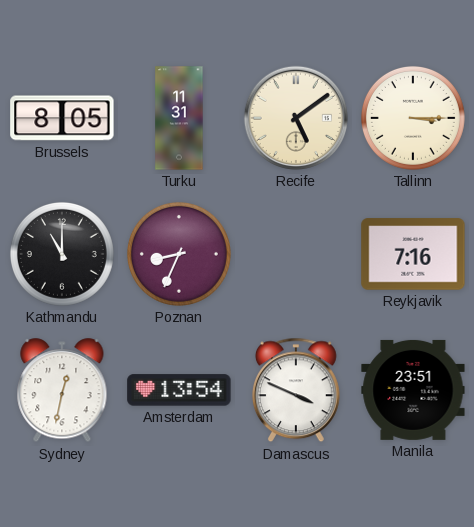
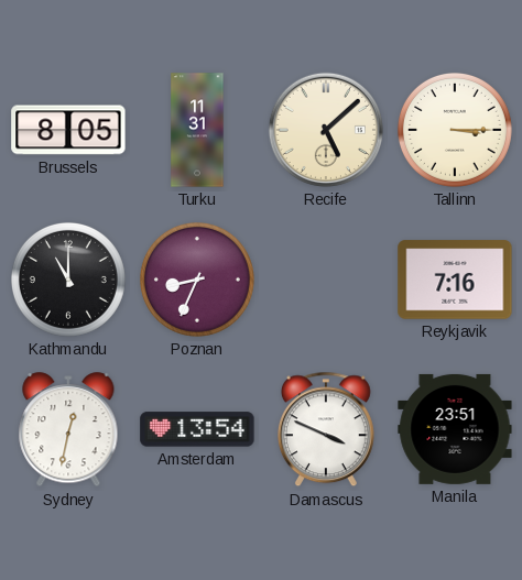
Recife: 5:09 -> 5:08
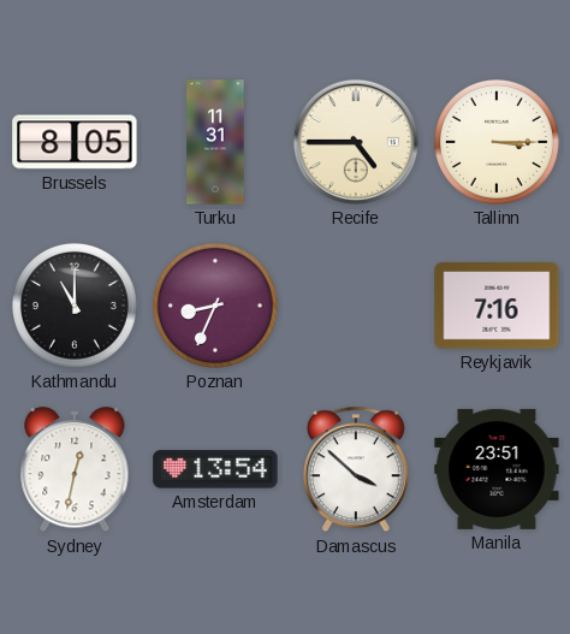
Recife: 5:08 -> 4:45
Damascus: 3:49 -> 3:52
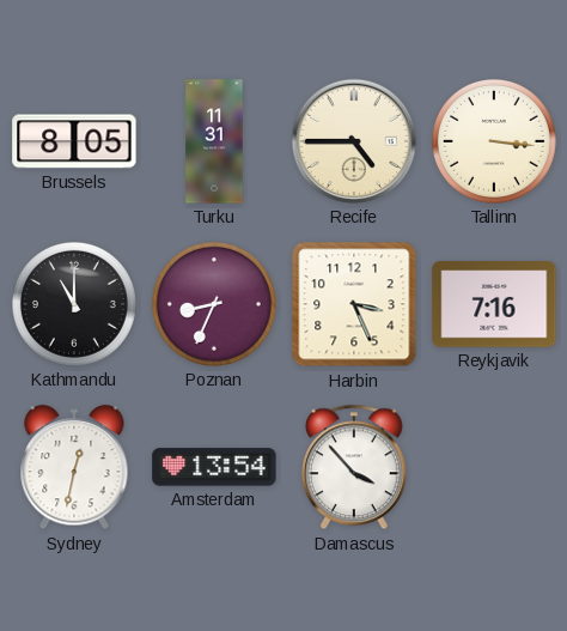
Tallinn: 3:15 -> 3:16
Harbin: none -> 3:26
Damascus: 3:52 -> 3:53
Manila: 23:51 -> none
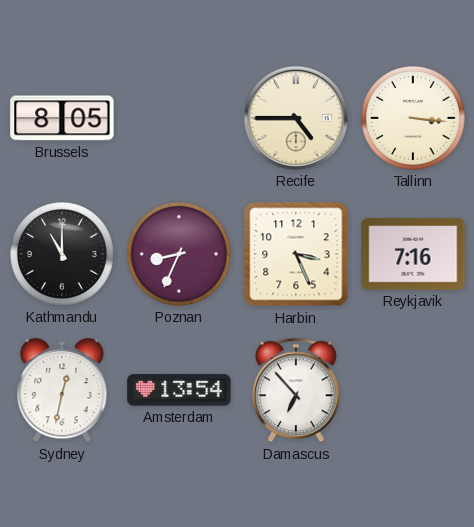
Turku: 11:31 -> none
Damascus: 3:53 -> 6:53
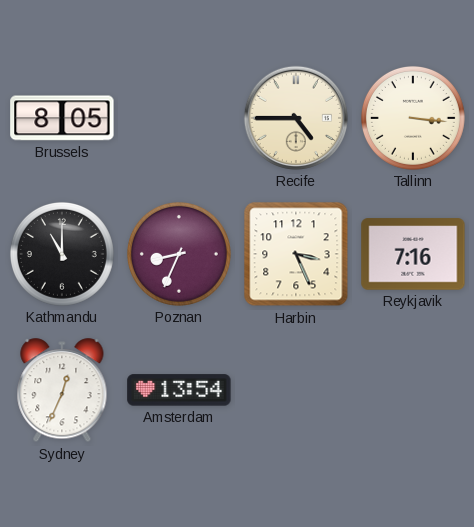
Sydney: 12:32 -> 12:34
Damascus: 6:53 -> none
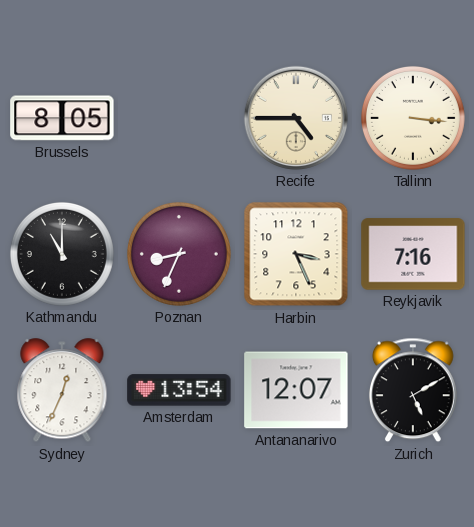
Antananarivo: none -> 12:07
Zurich: none -> 5:10
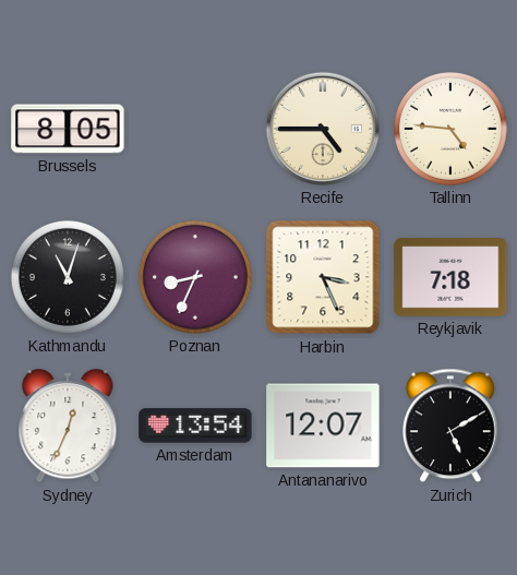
Tallinn: 3:16 -> 4:46
Kathmandu: 11:00 -> 11:03
Reykjavik: 7:16 -> 7:18
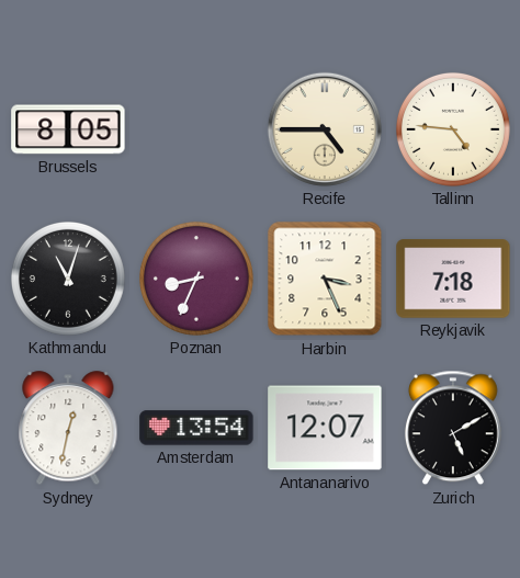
Sydney: 12:34 -> 12:32
